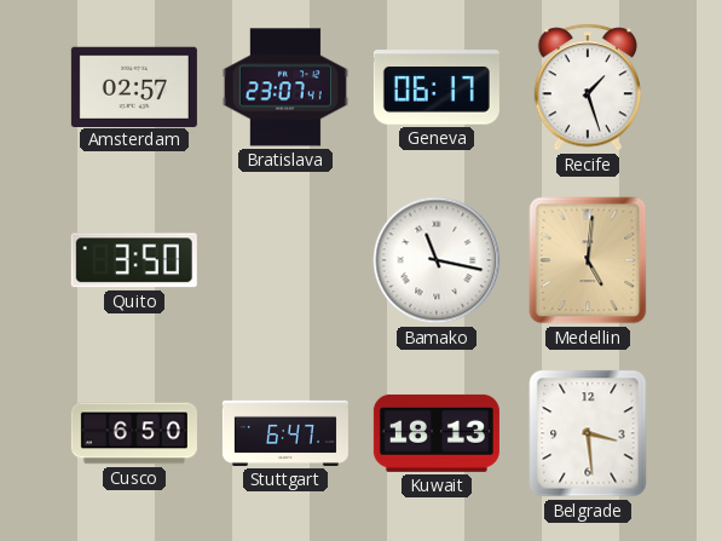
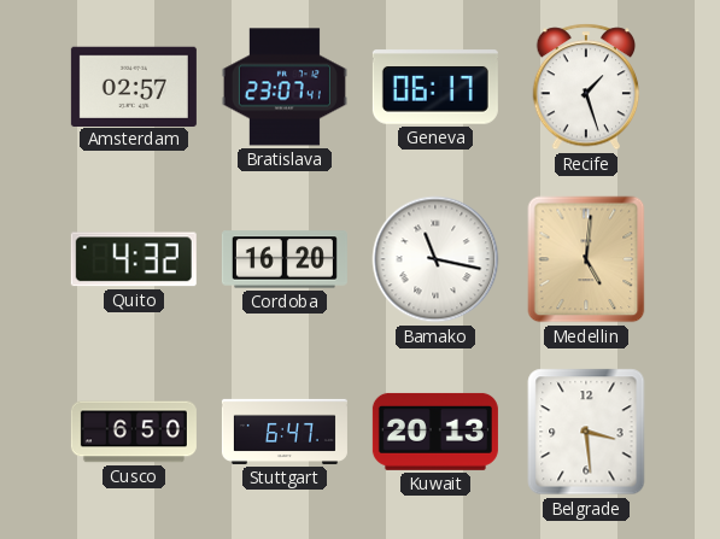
Quito: 3:50 -> 4:32
Cordoba: none -> 16:20
Kuwait: 18:13 -> 20:13
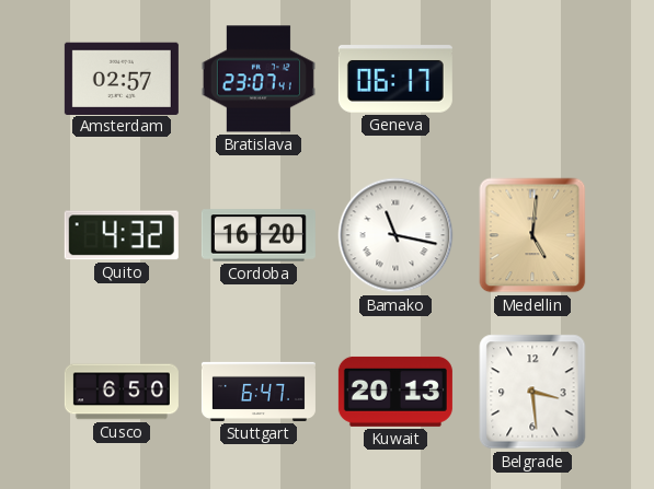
Recife: 1:27 -> none
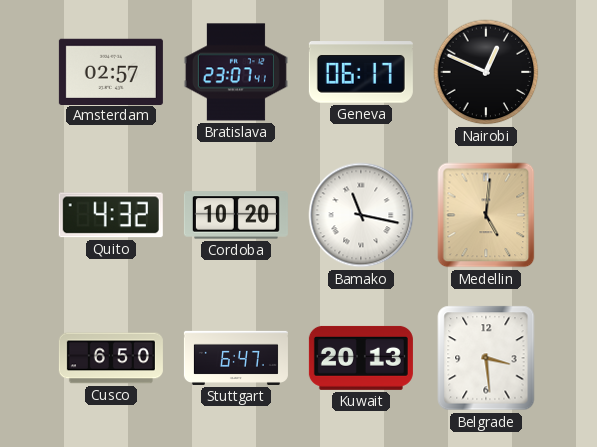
Nairobi: none -> 12:49
Cordoba: 16:20 -> 10:20
